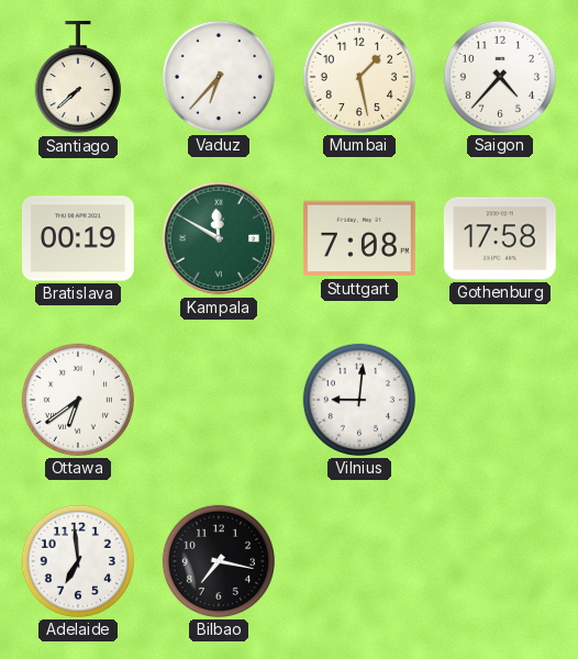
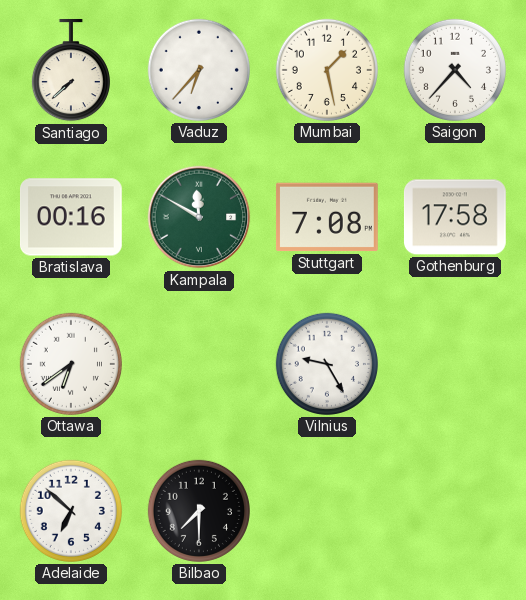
Bratislava: 00:19 -> 00:16
Vilnius: 9:01 -> 9:25
Adelaide: 6:59 -> 6:52
Bilbao: 7:17 -> 7:30
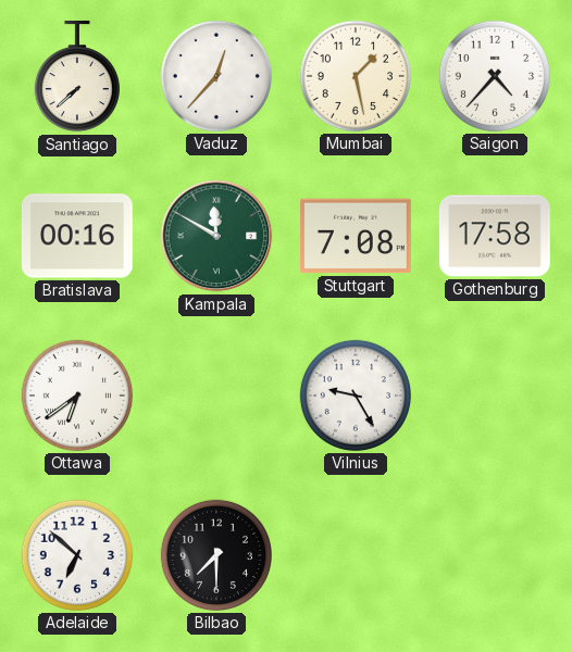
Vaduz: 6:37 -> 12:37
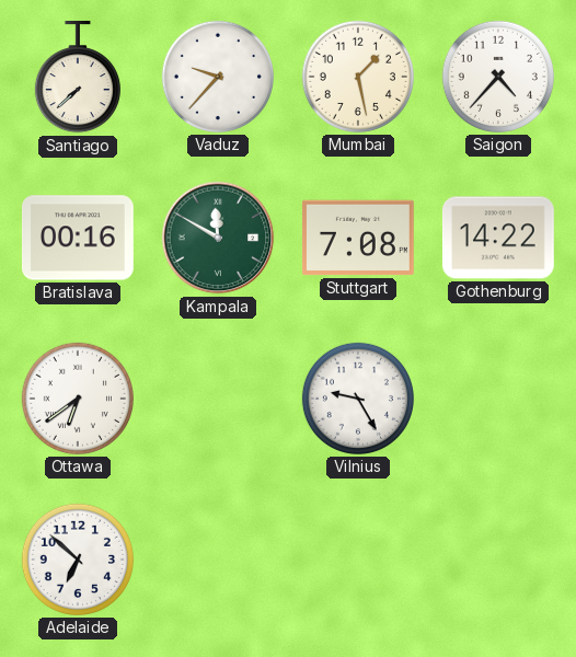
Vaduz: 12:37 -> 9:37
Gothenburg: 17:58 -> 14:22
Bilbao: 7:30 -> none
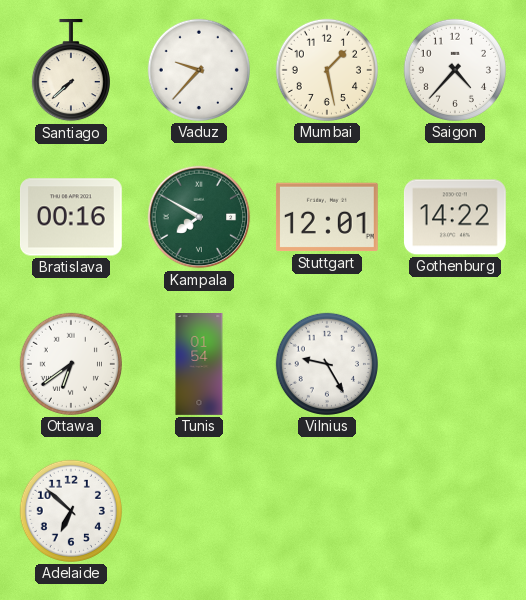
Kampala: 11:50 -> 7:50
Stuttgart: 7:08 -> 12:01
Tunis: none -> 01:54
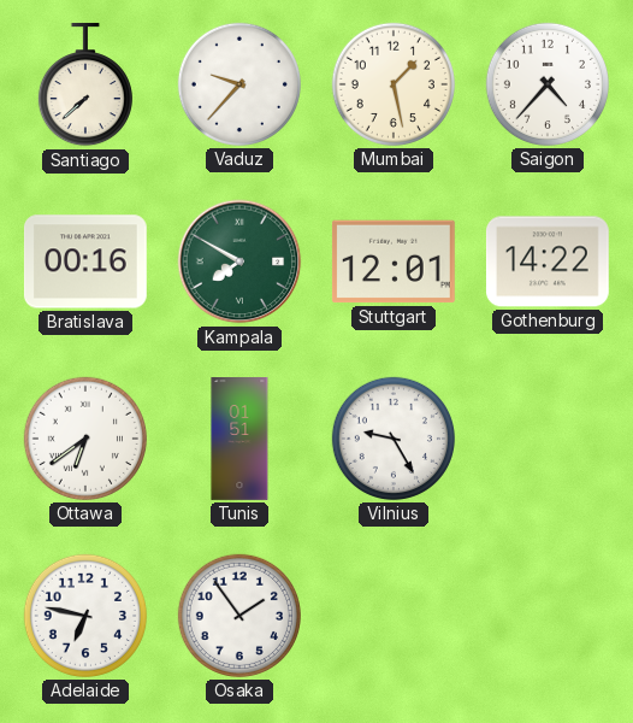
Tunis: 01:54 -> 01:51
Adelaide: 6:52 -> 6:47
Osaka: none -> 1:54
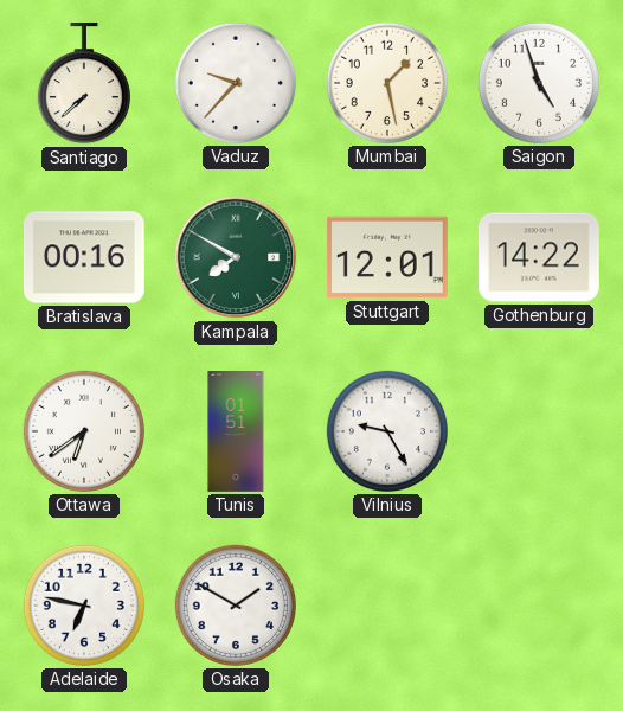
Saigon: 4:37 -> 4:57
Osaka: 1:54 -> 1:50
